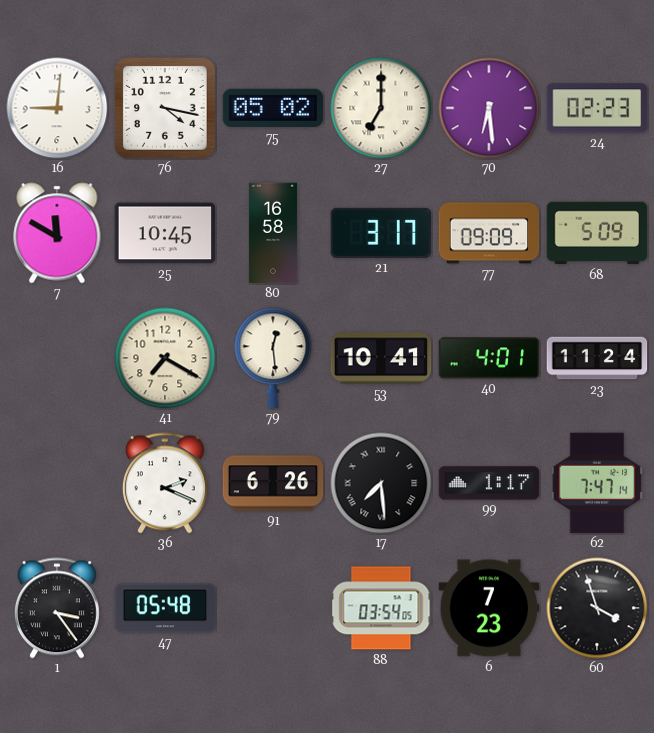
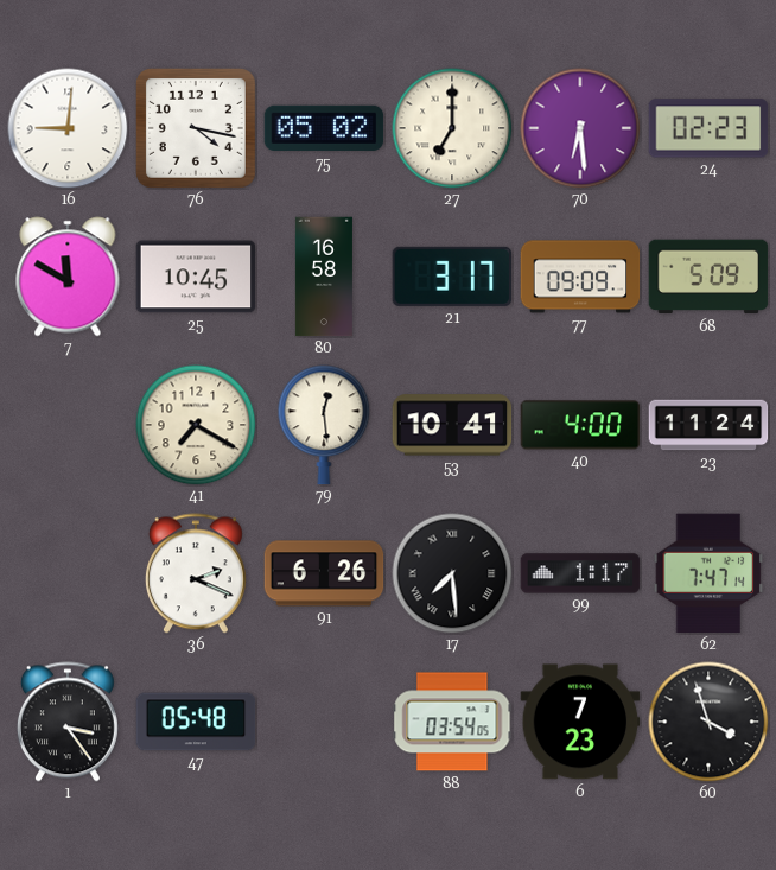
40: 4:01 -> 4:00
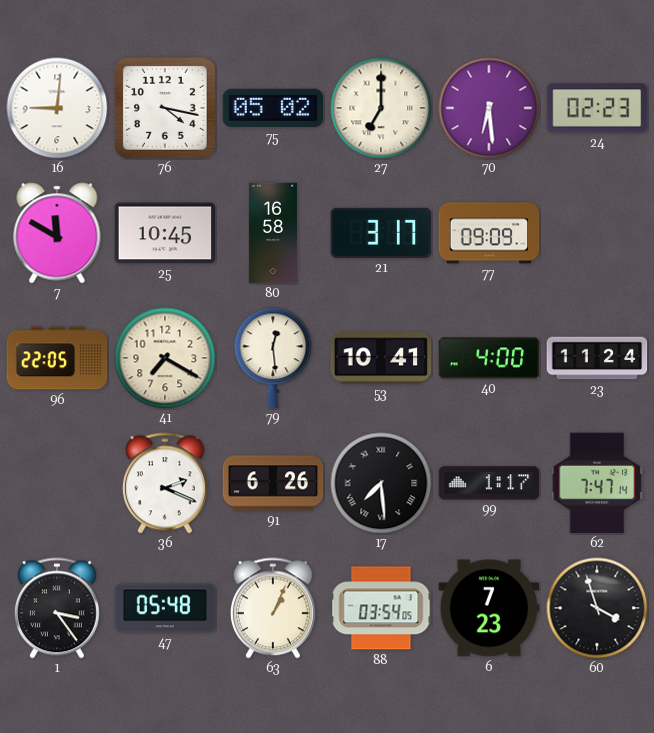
68: 5:09 -> none
96: none -> 22:05
63: none -> 1:04
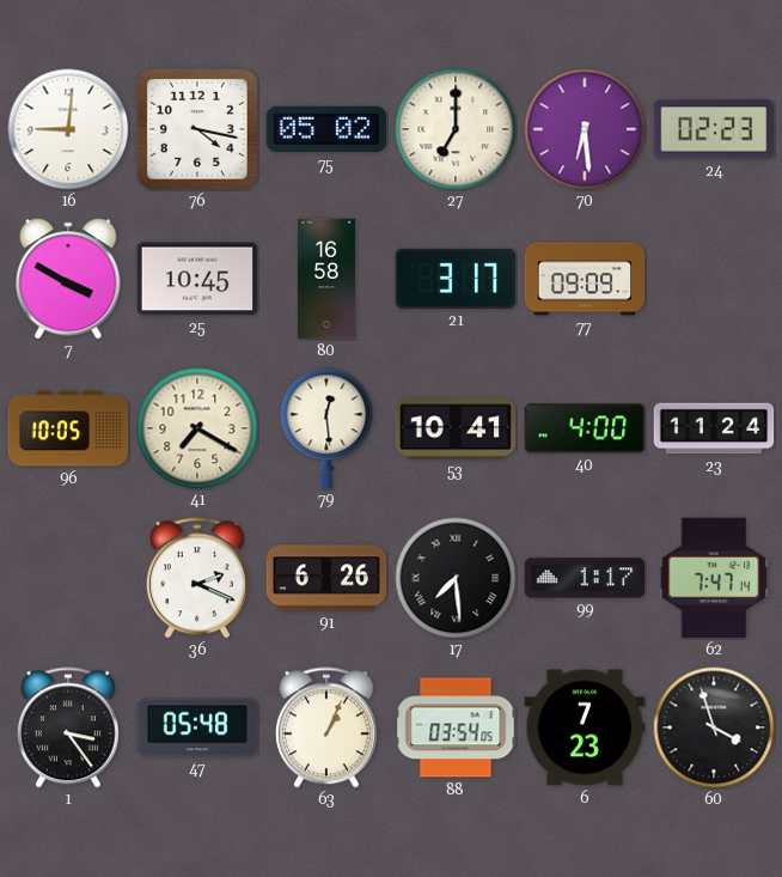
7: 11:50 -> 3:50
96: 22:05 -> 10:05
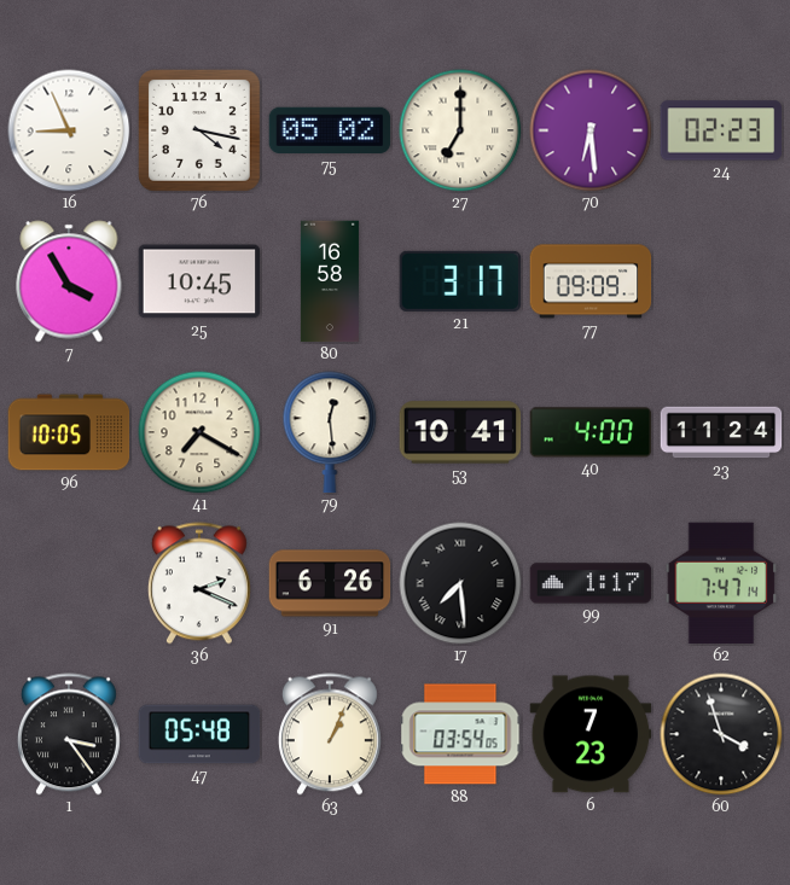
16: 9:01 -> 8:56
7: 3:50 -> 3:55
